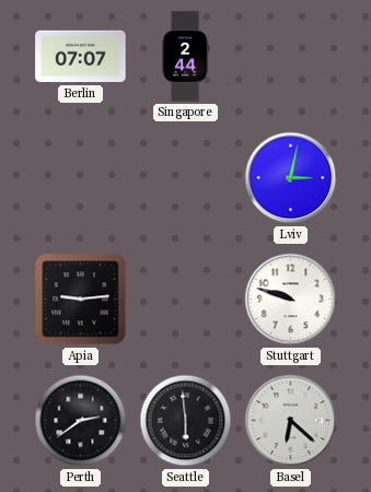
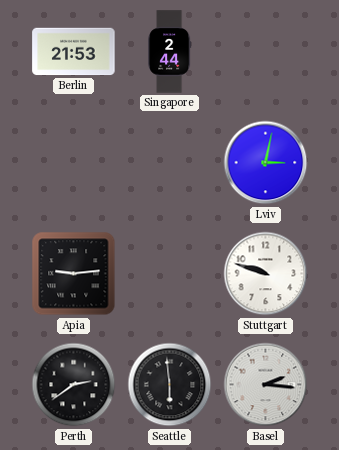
Berlin: 07:07 -> 21:53
Basel: 6:22 -> 2:16
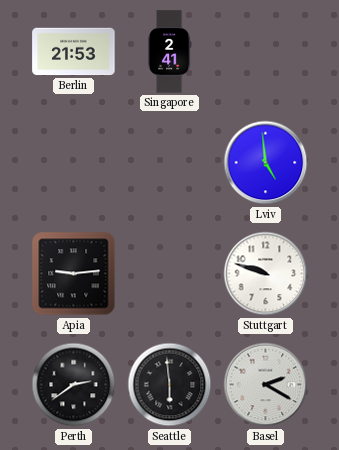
Singapore: 2:44 -> 2:41
Lviv: 3:02 -> 4:59
Basel: 2:16 -> 2:20
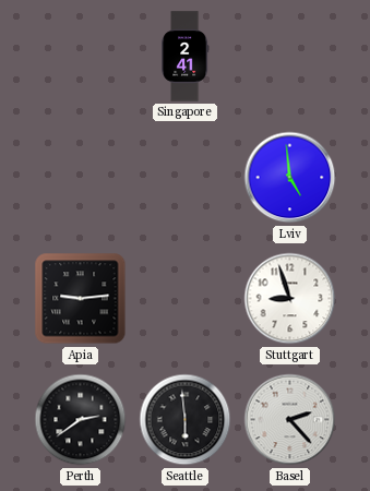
Berlin: 21:53 -> none
Stuttgart: 9:48 -> 8:57
Basel: 2:20 -> 2:23
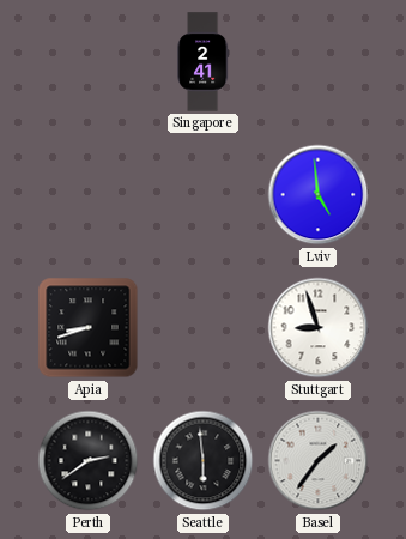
Apia: 9:14 -> 8:42
Basel: 2:23 -> 1:36
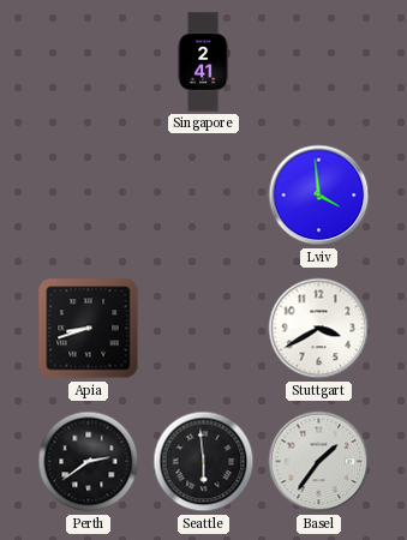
Lviv: 4:59 -> 3:59
Stuttgart: 8:57 -> 3:40
